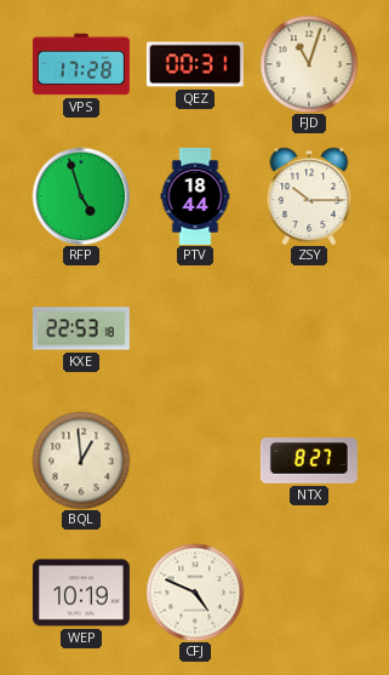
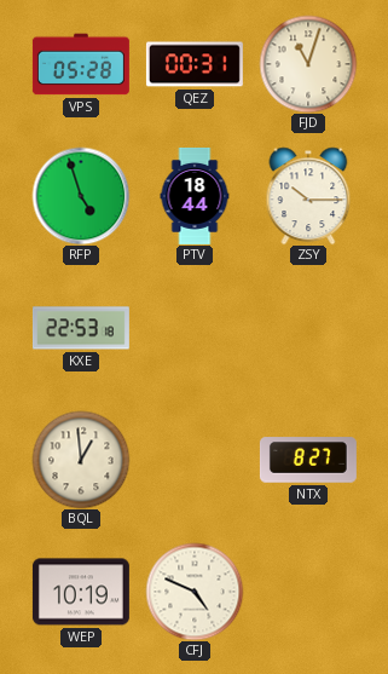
VPS: 17:28 -> 05:28
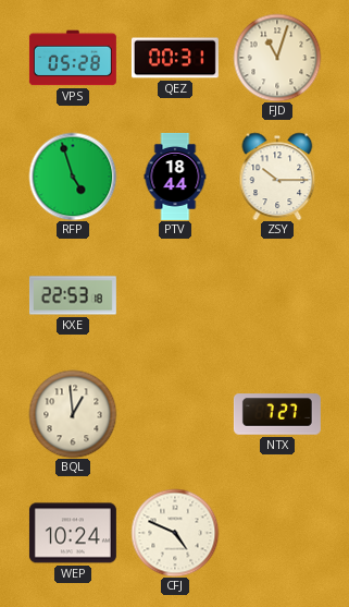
NTX: 8:27 -> 7:27
WEP: 10:19 -> 10:24
